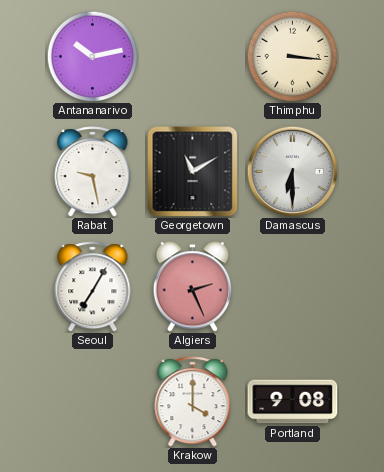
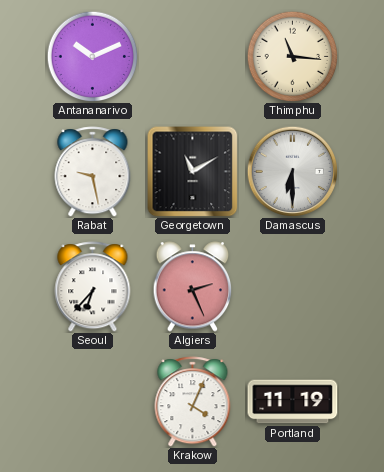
Antananarivo: 10:13 -> 10:11
Thimphu: 3:16 -> 11:16
Seoul: 7:05 -> 6:37
Krakow: 4:00 -> 4:04
Portland: 9:08 -> 11:19
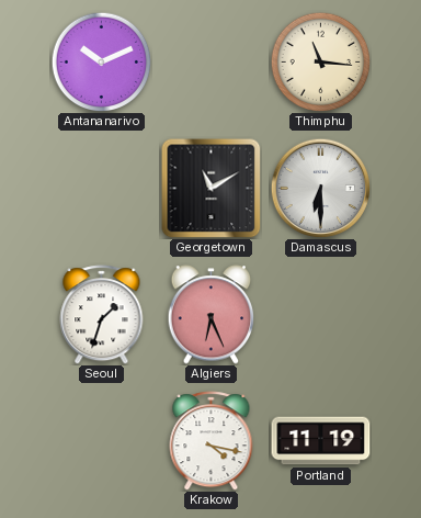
Rabat: 9:28 -> none
Seoul: 6:37 -> 1:33
Algiers: 2:26 -> 6:26
Krakow: 4:04 -> 4:17
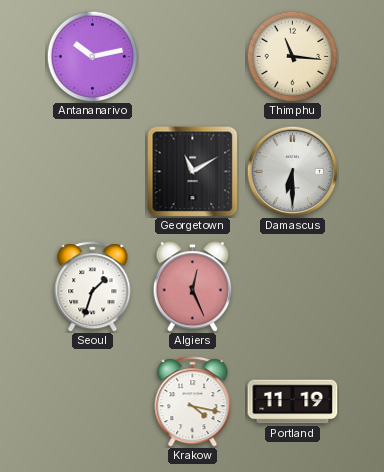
Antananarivo: 10:11 -> 10:13
Algiers: 6:26 -> 12:26
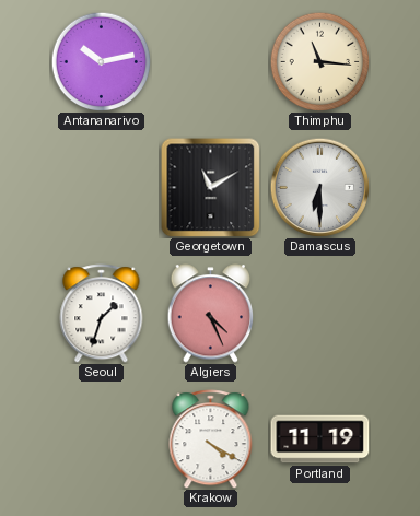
Algiers: 12:26 -> 4:26
Krakow: 4:17 -> 4:20
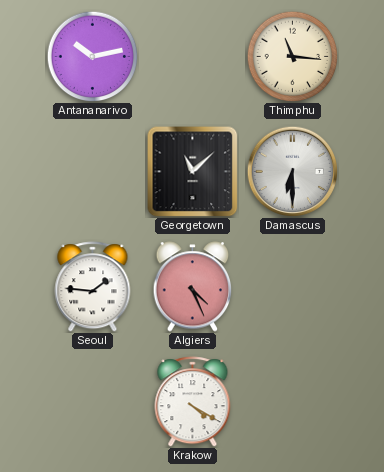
Georgetown: 11:10 -> 11:08
Seoul: 1:33 -> 1:46
Portland: 11:19 -> none
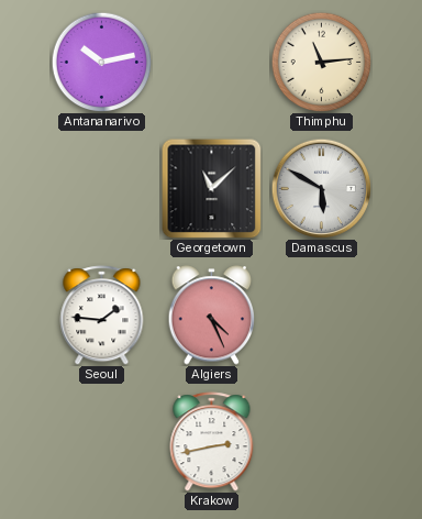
Thimphu: 11:16 -> 11:14
Damascus: 6:30 -> 5:50
Krakow: 4:20 -> 2:43
